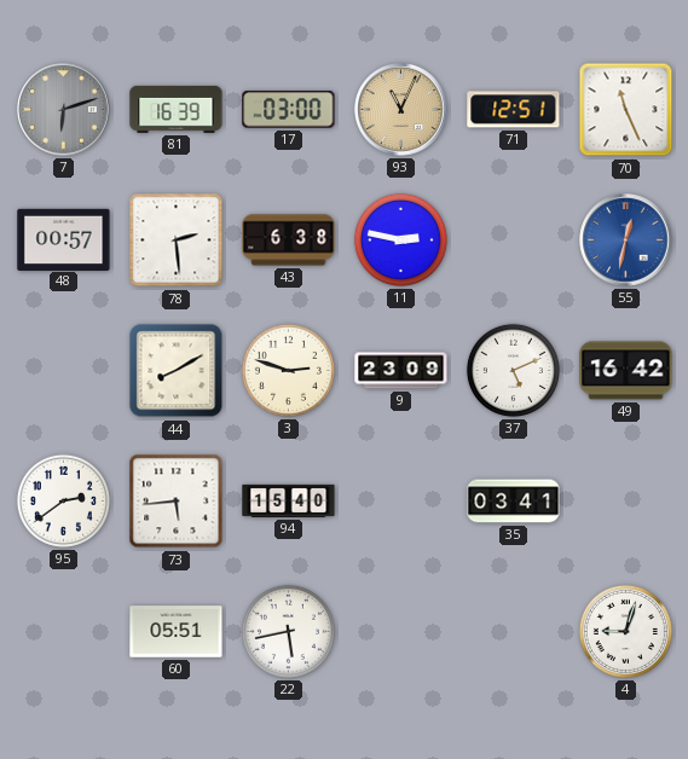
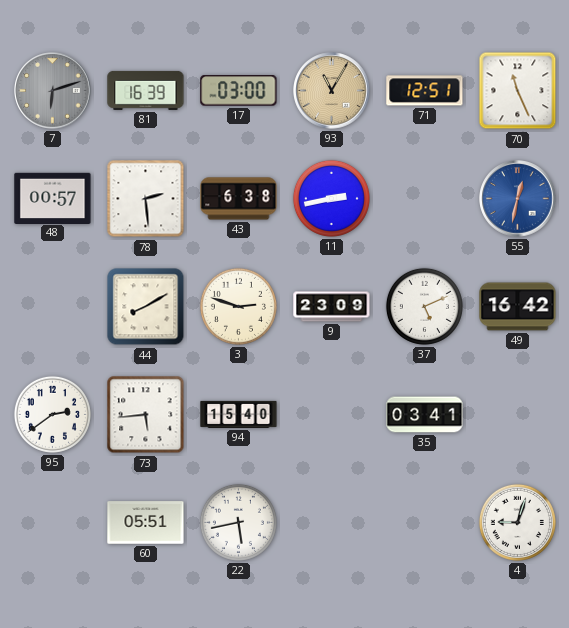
93: 11:04 -> 11:05
11: 2:47 -> 2:43
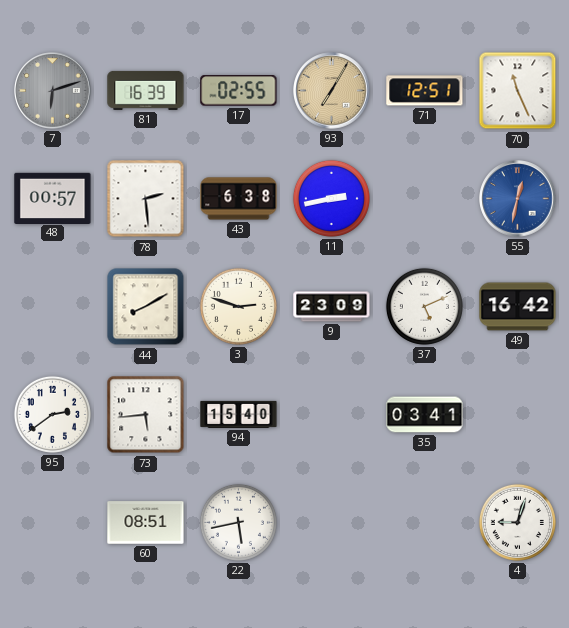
17: 03:00 -> 02:55
93: 11:05 -> 7:05
60: 05:51 -> 08:51
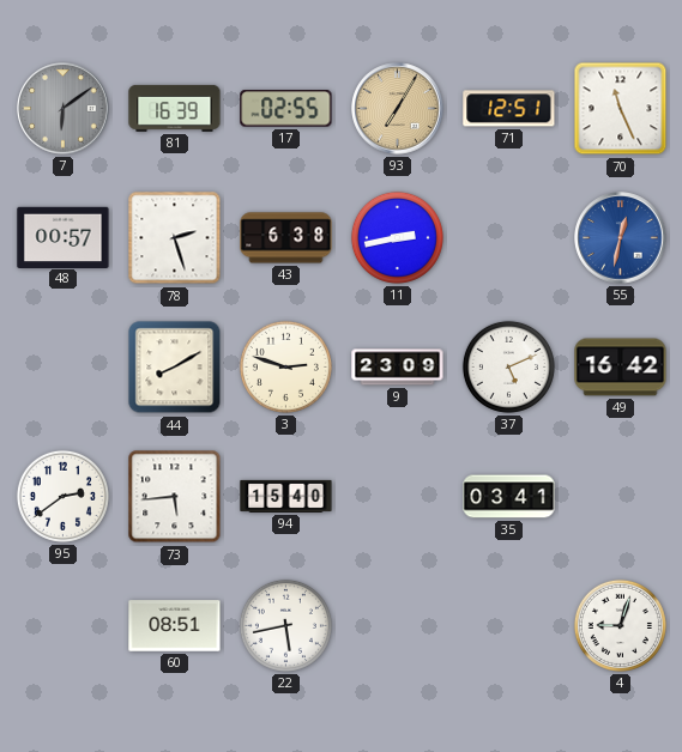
7: 6:12 -> 6:09
78: 2:29 -> 2:27
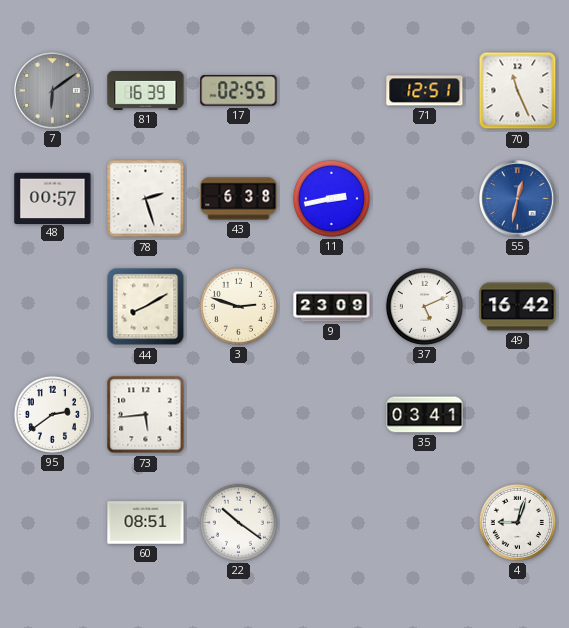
93: 7:05 -> none
94: 15:40 -> none
22: 5:43 -> 10:21
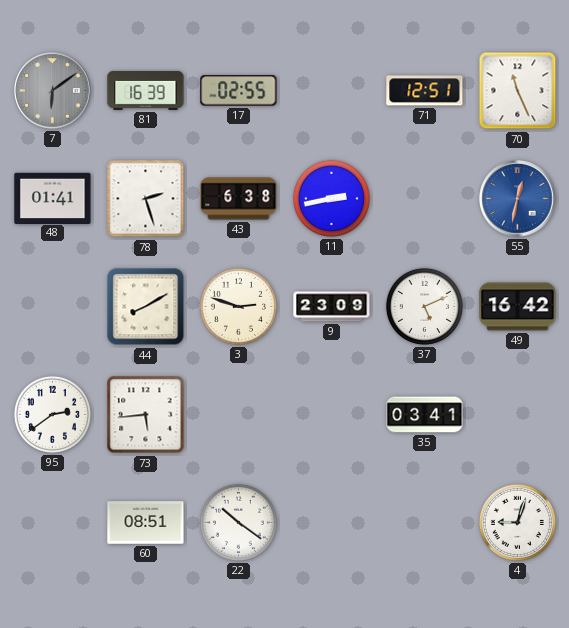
48: 00:57 -> 01:41
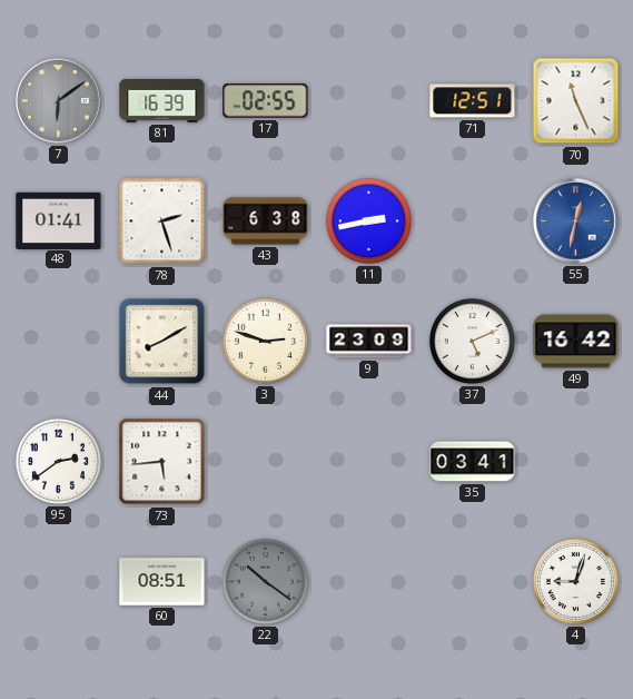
22 dial: white -> grey
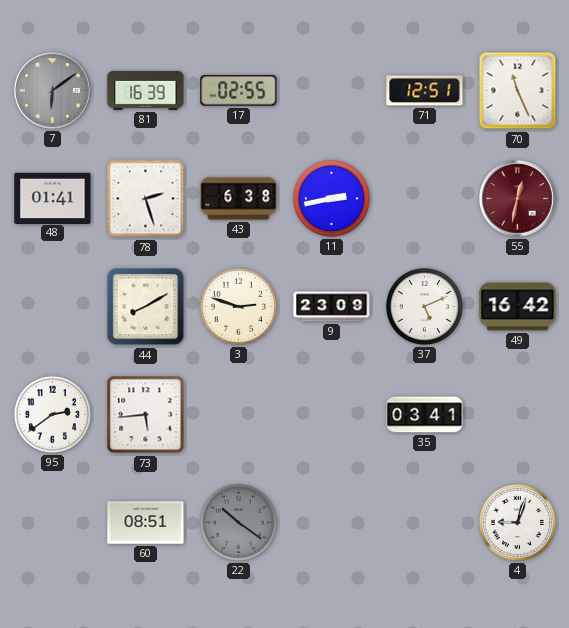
55 dial: blue -> burgundy
